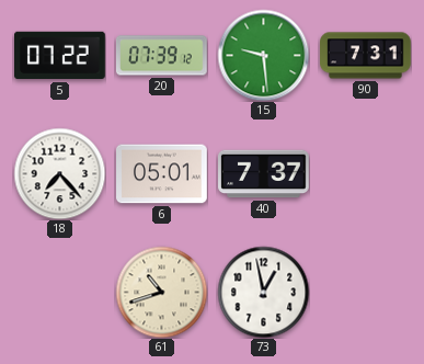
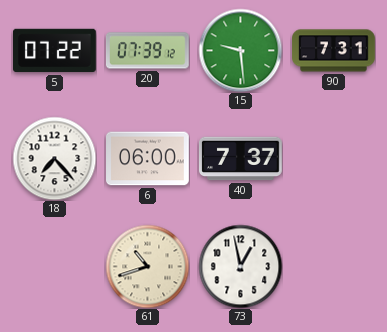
6: 05:01 -> 06:00
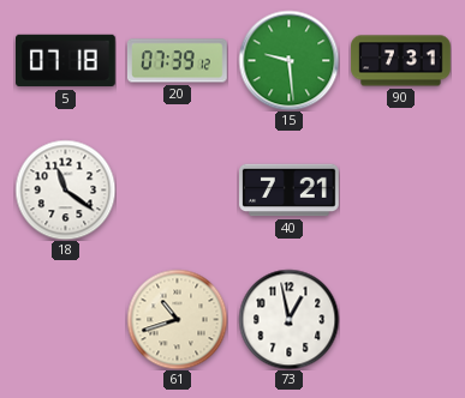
5: 07:22 -> 07:18
18: 7:23 -> 11:21
6: 06:00 -> none
40: 7:37 -> 7:21
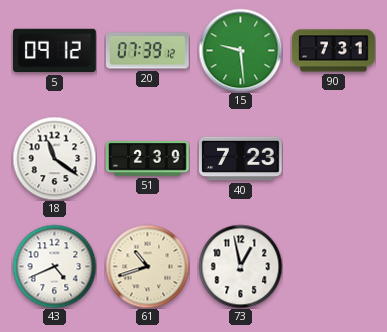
5: 07:18 -> 09:12
51: none -> 2:39
40: 7:21 -> 7:23
43: none -> 4:41
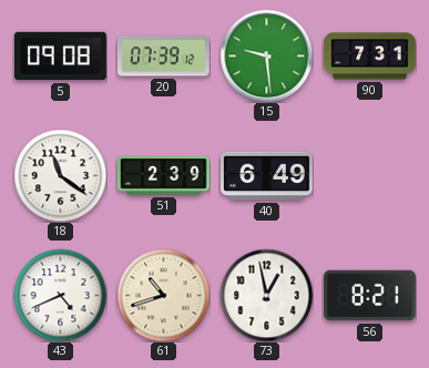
5: 09:12 -> 09:08
40: 7:23 -> 6:49
56: none -> 8:21
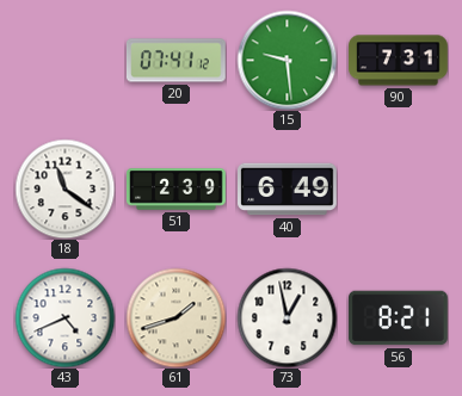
5: 09:08 -> none
20: 07:39 -> 07:41
61: 10:42 -> 1:42
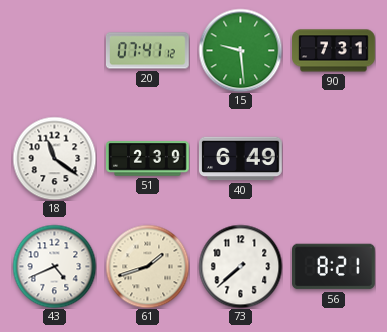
73: 12:58 -> 7:38
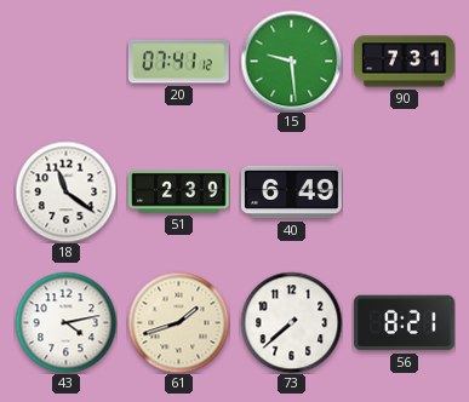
43: 4:41 -> 4:13
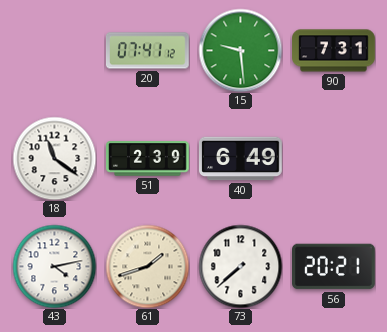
56: 8:21 -> 20:21
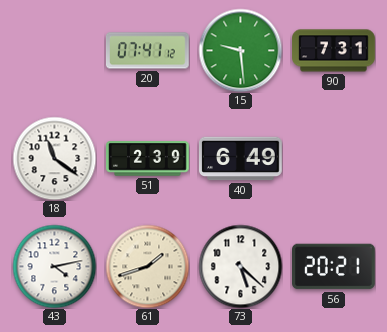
73: 7:38 -> 5:22
